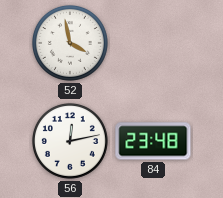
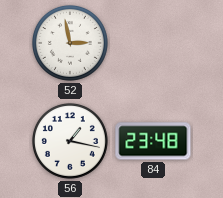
52: 3:58 -> 2:58
56: 12:13 -> 1:17
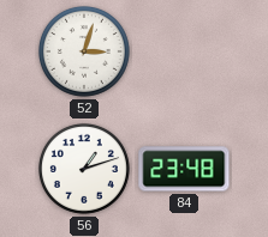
52: 2:58 -> 3:03
56: 1:17 -> 1:12
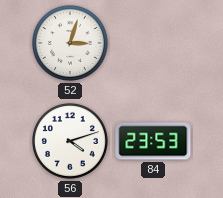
56: 1:12 -> 4:12
84: 23:48 -> 23:53
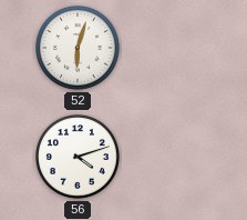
52: 3:03 -> 6:03
84: 23:53 -> none
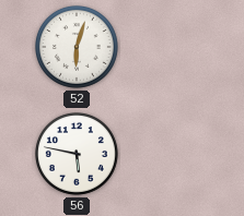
56: 4:12 -> 5:47
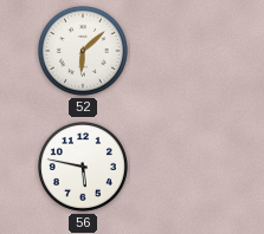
52: 6:03 -> 6:08
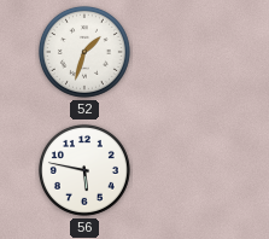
52: 6:08 -> 1:33
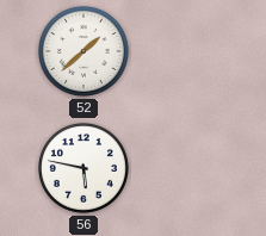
52: 1:33 -> 1:38
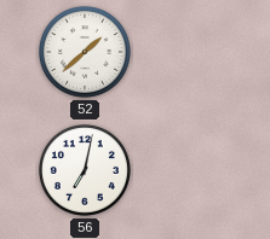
56: 5:47 -> 7:02
